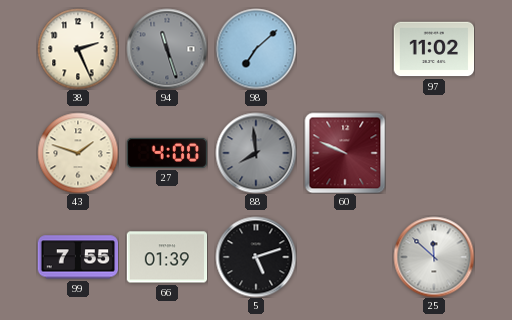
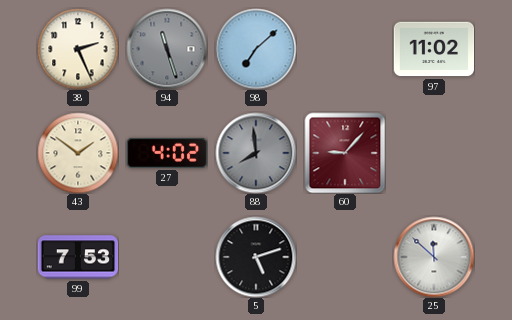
43: 1:48 -> 1:51
27: 4:00 -> 4:02
60: 9:49 -> 9:07
99: 7:55 -> 7:53
66: 01:39 -> none
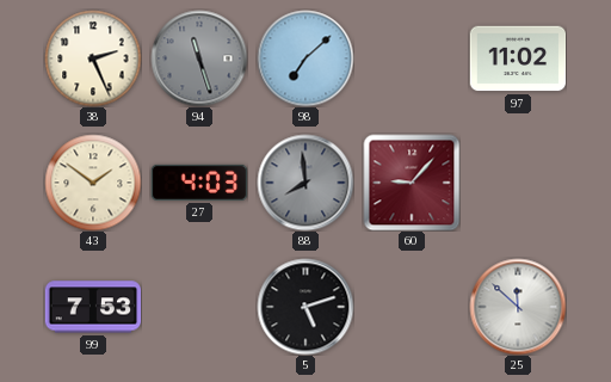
27: 4:02 -> 4:03
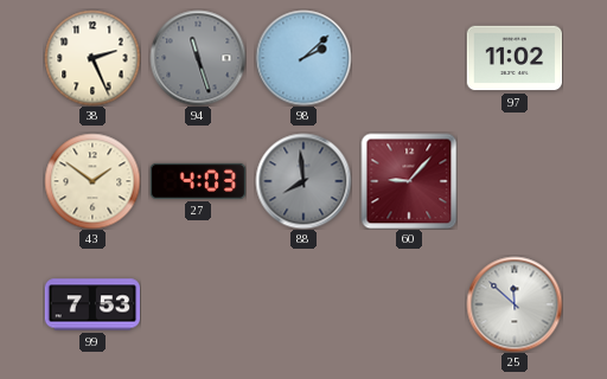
98: 7:08 -> 2:08
5: 5:12 -> none
